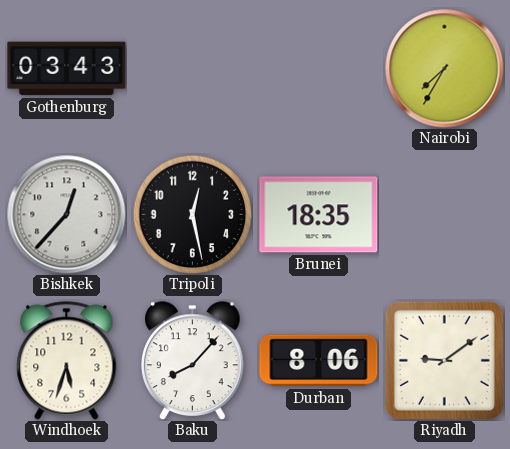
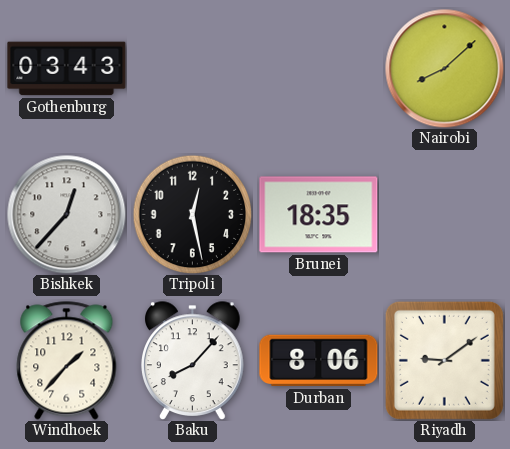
Nairobi: 7:35 -> 8:08
Windhoek: 5:33 -> 1:37
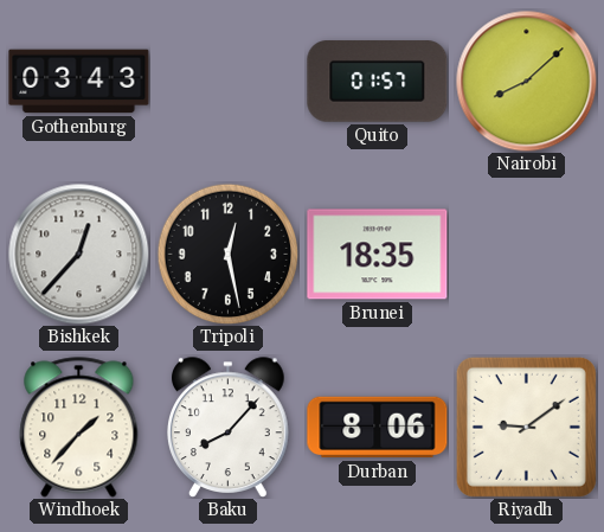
Quito: none -> 01:57
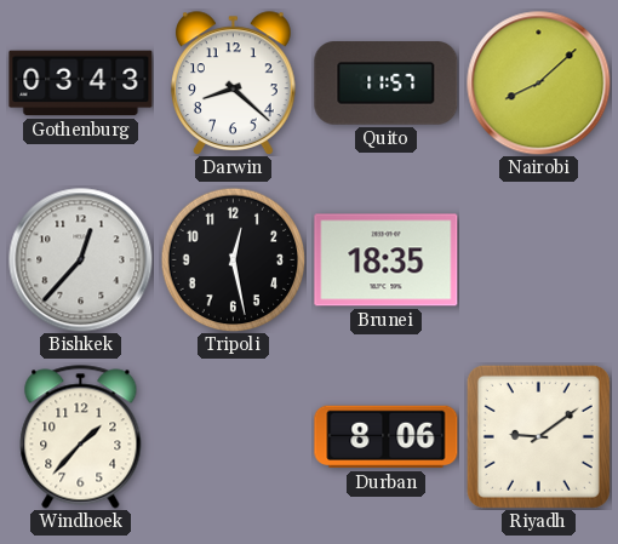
Darwin: none -> 8:22
Quito: 01:57 -> 11:57
Baku: 8:07 -> none
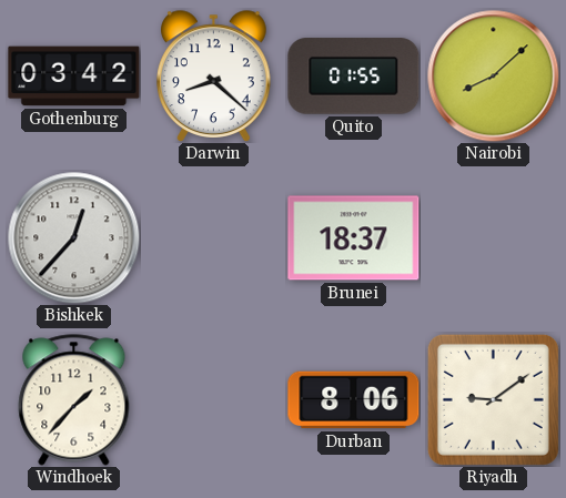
Gothenburg: 03:43 -> 03:42
Quito: 11:57 -> 01:55
Tripoli: 12:28 -> none
Brunei: 18:35 -> 18:37
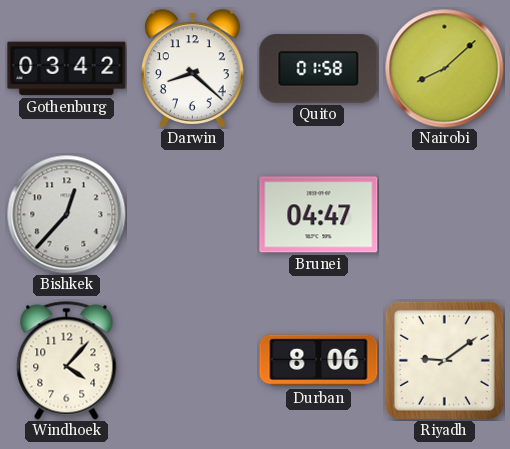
Quito: 01:55 -> 01:58
Brunei: 18:37 -> 04:47
Windhoek: 1:37 -> 4:07
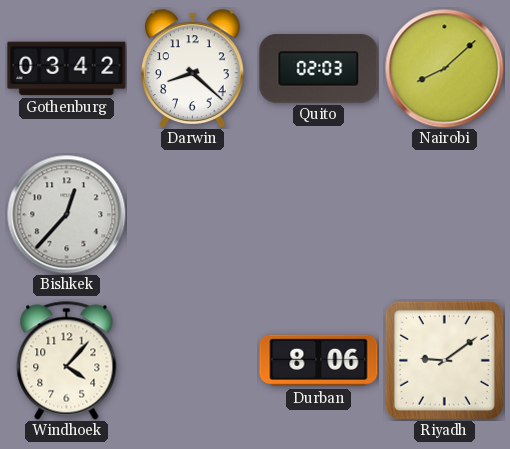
Quito: 01:58 -> 02:03
Brunei: 04:47 -> none
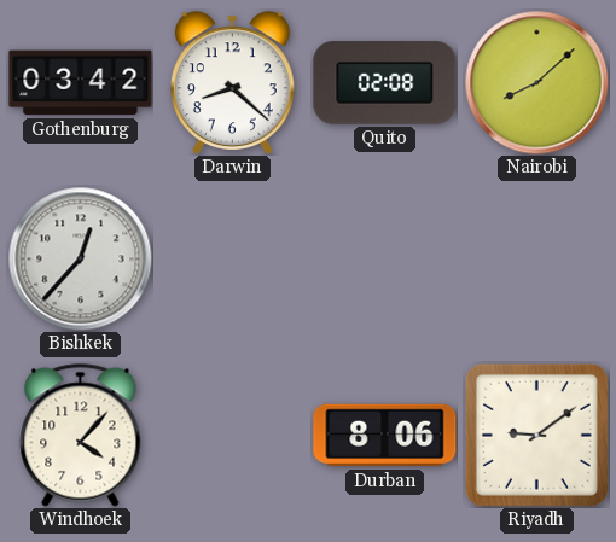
Quito: 02:03 -> 02:08
